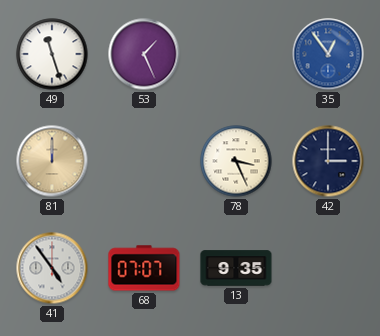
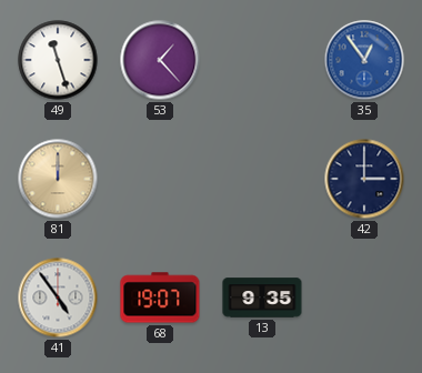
53: 1:26 -> 1:23
78: 3:26 -> none
68: 07:07 -> 19:07
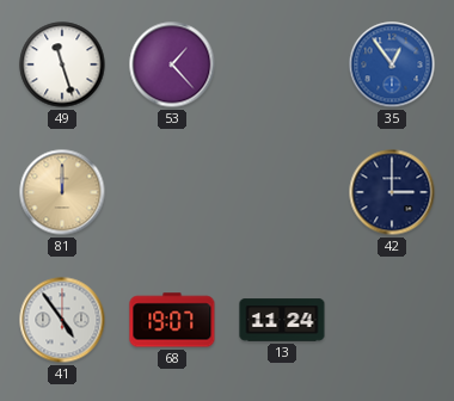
13: 9:35 -> 11:24
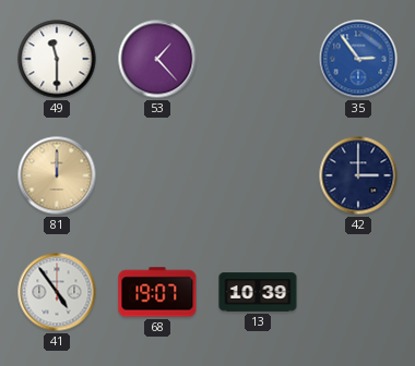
49: 11:27 -> 11:30
35: 12:54 -> 2:54
13: 11:24 -> 10:39
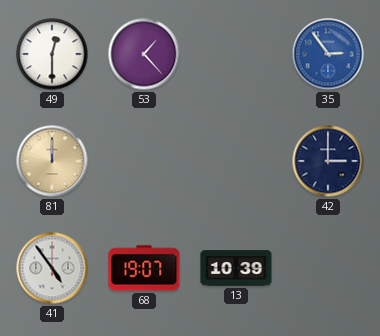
49: 11:30 -> 12:30
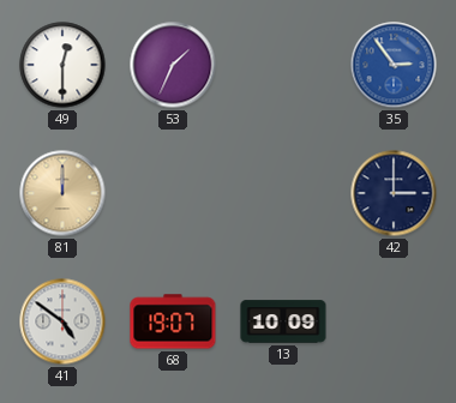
53: 1:23 -> 1:34
41: 4:54 -> 4:51
13: 10:39 -> 10:09
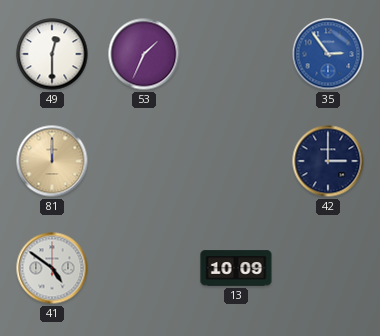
68: 19:07 -> none
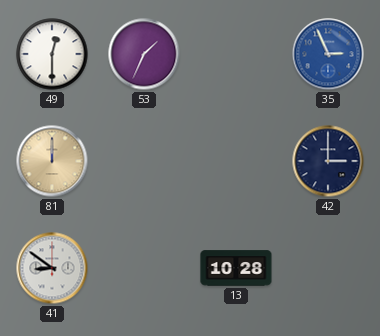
35: 2:54 -> 2:56
41: 4:51 -> 8:51
13: 10:09 -> 10:28
